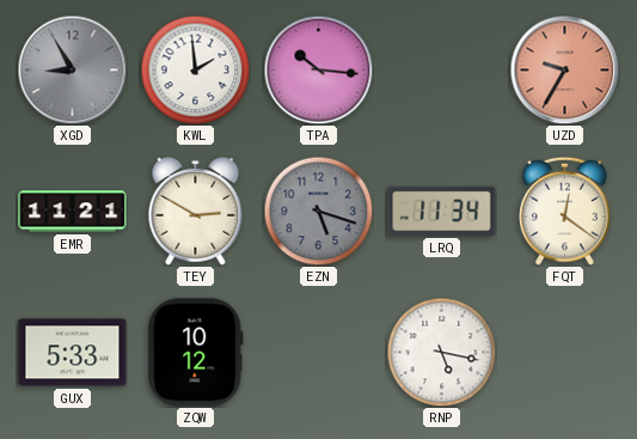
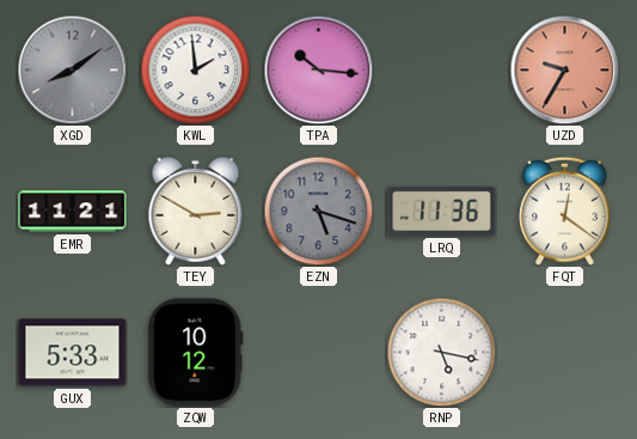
XGD: 8:55 -> 8:09
LRQ: 11:34 -> 11:36
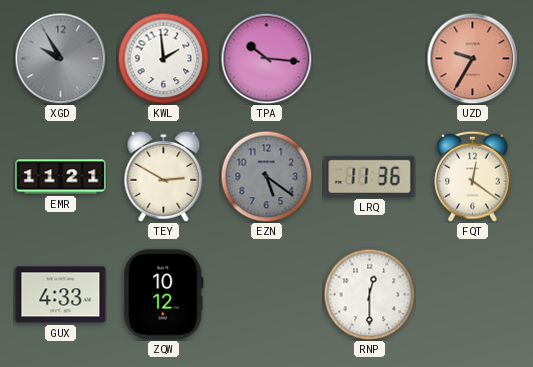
XGD: 8:09 -> 9:55
EZN: 5:18 -> 5:21
GUX: 5:33 -> 4:33
RNP: 5:17 -> 12:30
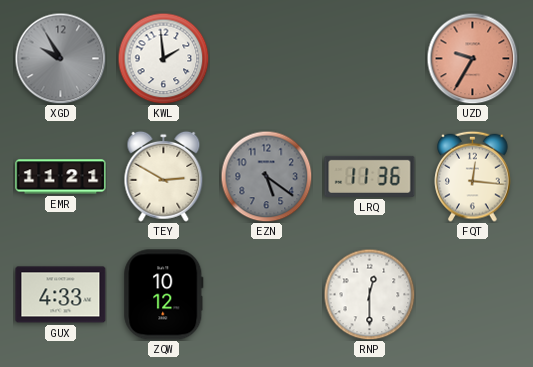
TPA: 10:16 -> none
FQT: 12:21 -> 12:16
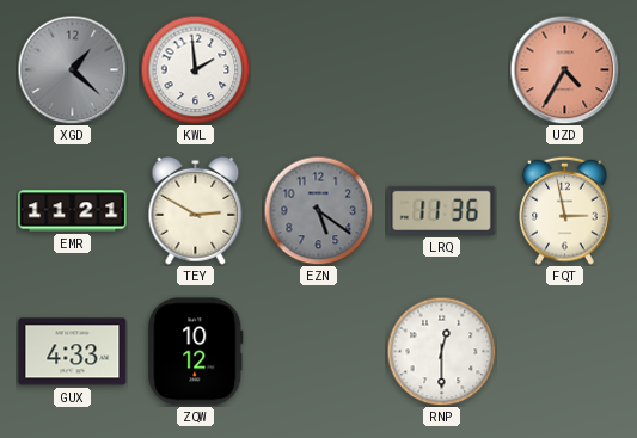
XGD: 9:55 -> 1:22
UZD: 9:35 -> 4:35
FQT: 12:16 -> 2:58
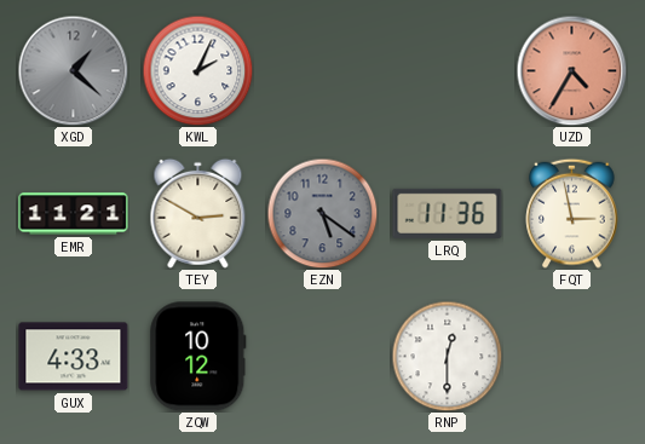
KWL: 1:59 -> 2:04
